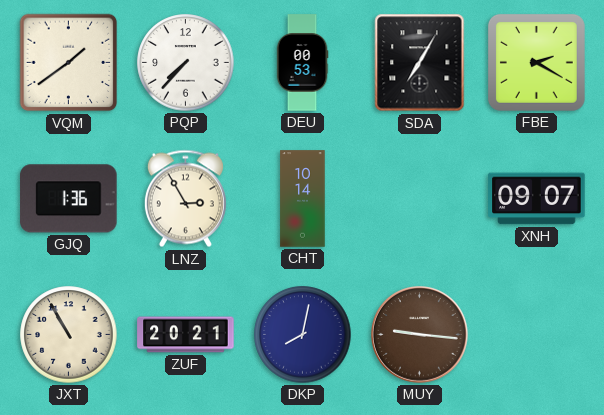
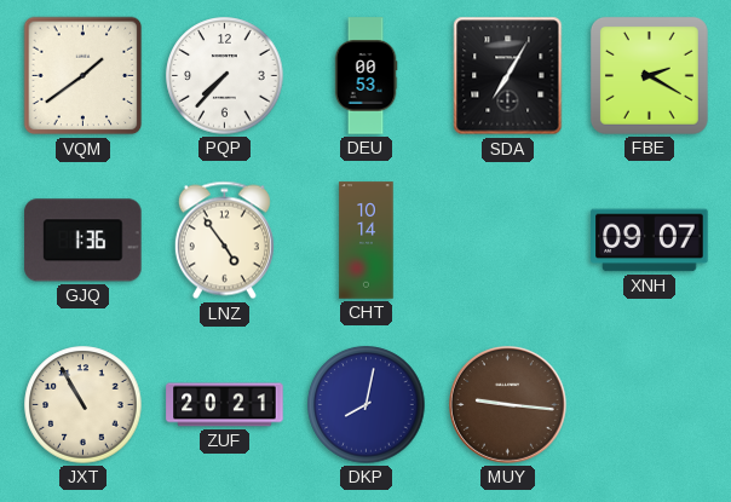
LNZ: 2:55 -> 4:54
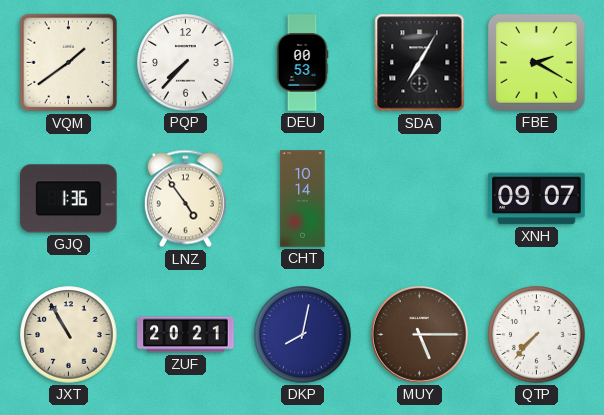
MUY: 9:16 -> 5:15
QTP: none -> 7:37
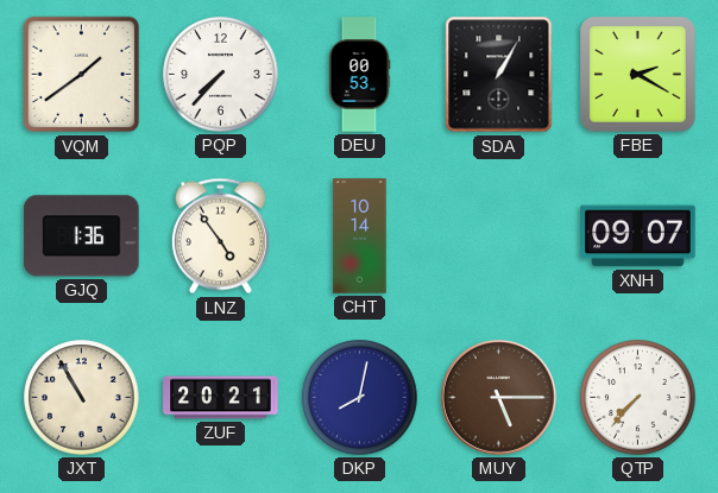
SDA: 7:05 -> 1:05
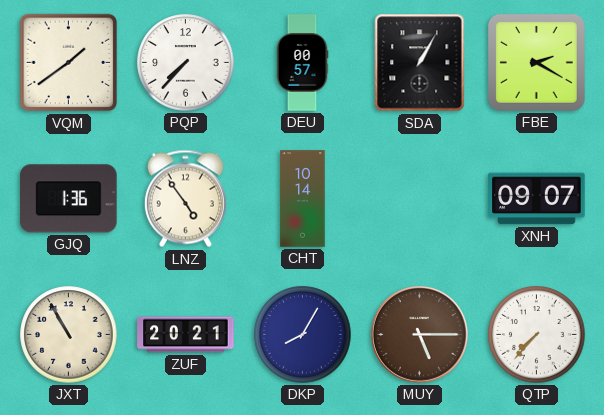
DEU: 00:53 -> 00:57
DKP: 8:02 -> 8:05
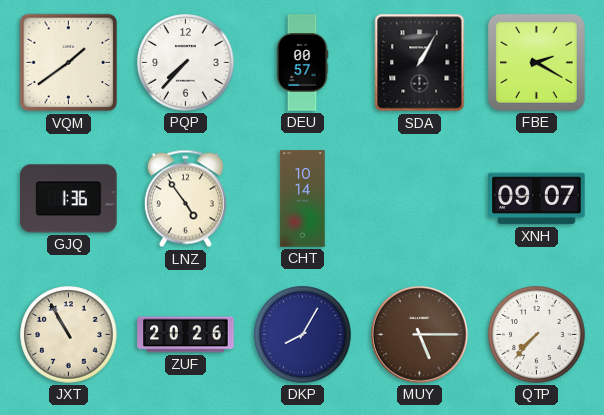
ZUF: 20:21 -> 20:26
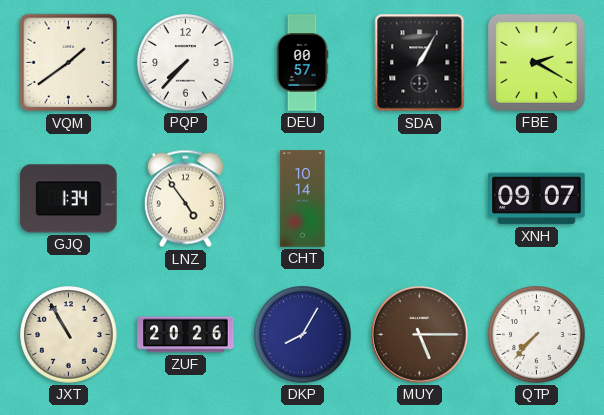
GJQ: 1:36 -> 1:34
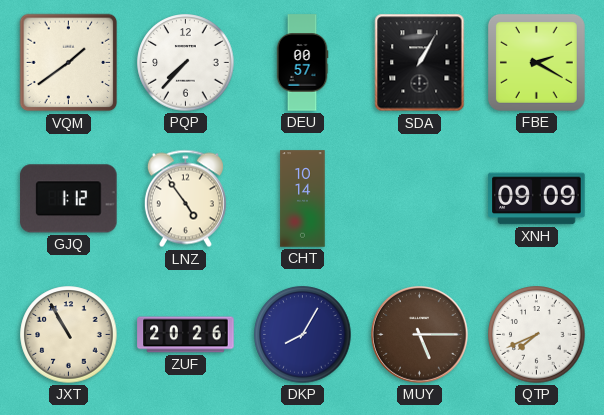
GJQ: 1:34 -> 1:12
XNH: 09:07 -> 09:09
QTP: 7:37 -> 7:41
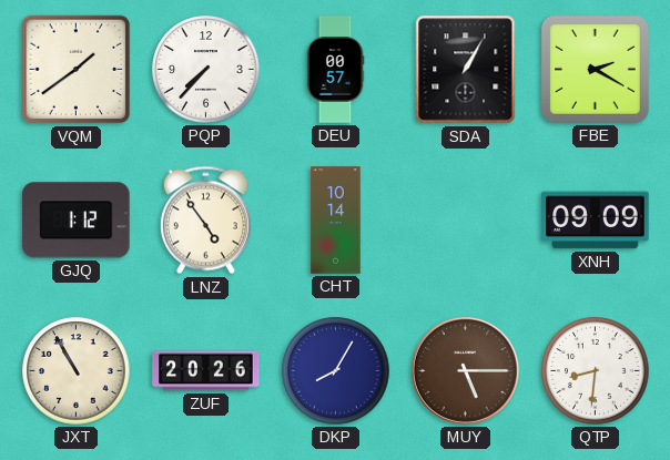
QTP: 7:41 -> 8:31
